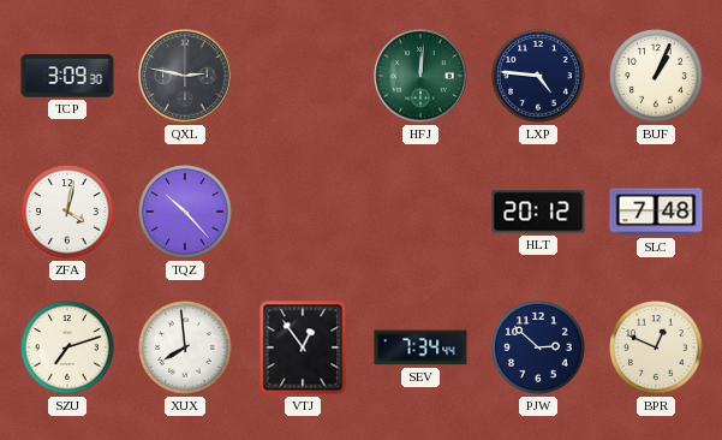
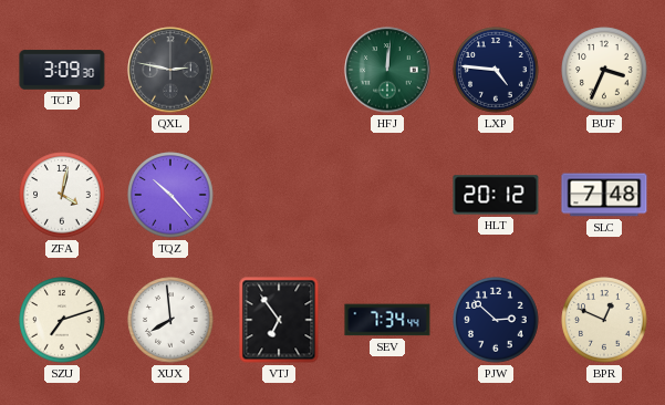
BUF: 1:04 -> 3:34
VTJ: 12:54 -> 6:54
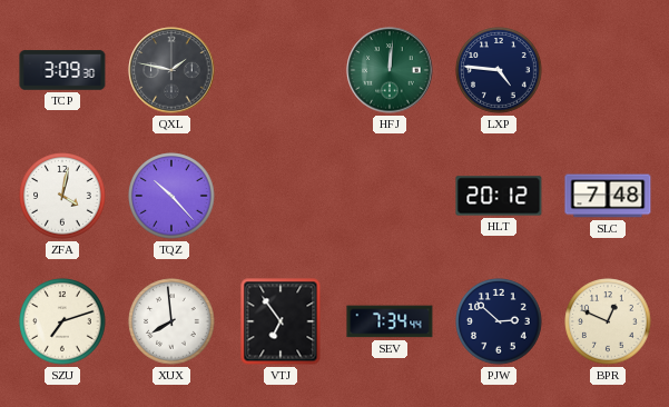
QXL: 2:47 -> 1:47
BUF: 3:34 -> none
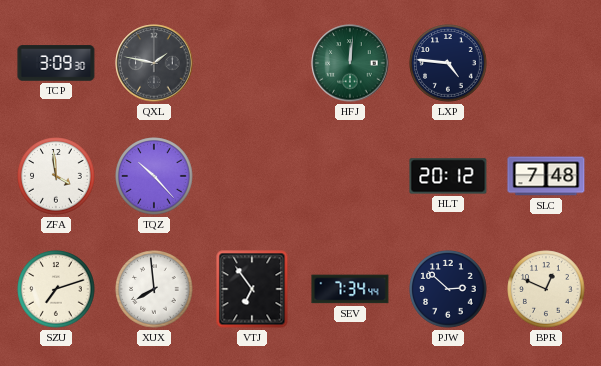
ZFA: 4:02 -> 3:59
